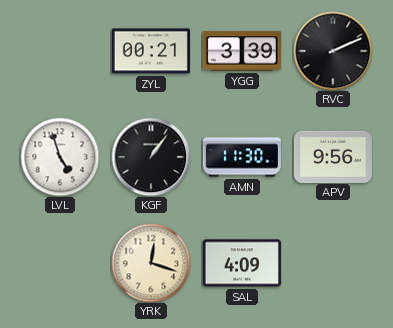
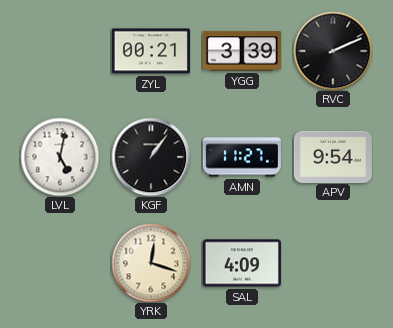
LVL: 4:57 -> 5:02
AMN: 11:30 -> 11:27
APV: 9:56 -> 9:54
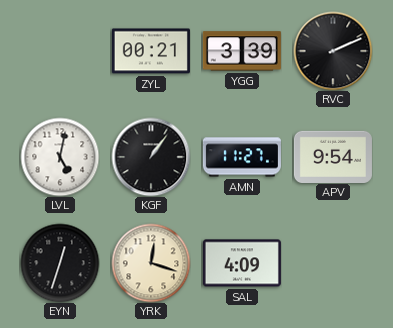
EYN: none -> 12:33
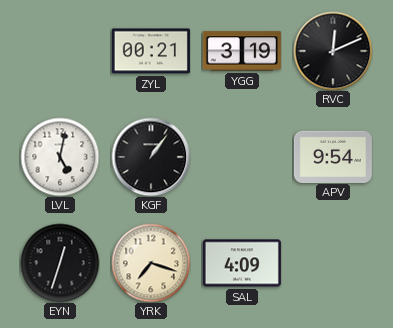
YGG: 3:39 -> 3:19
RVC: 2:11 -> 12:11
AMN: 11:27 -> none
YRK: 12:18 -> 7:18
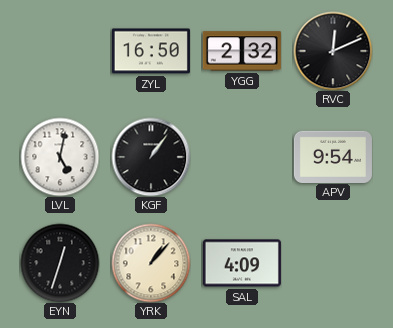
ZYL: 00:21 -> 16:50
YGG: 3:19 -> 2:32
YRK: 7:18 -> 1:07
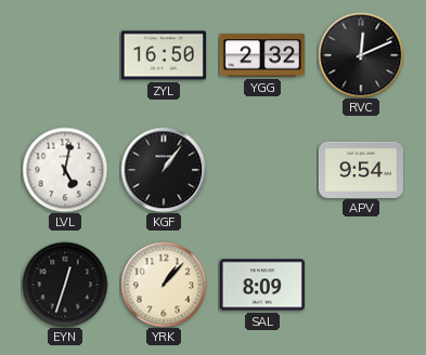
SAL: 4:09 -> 8:09
